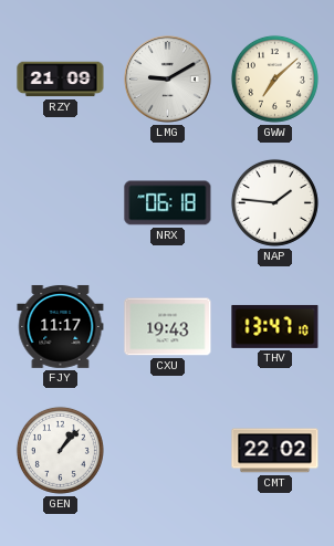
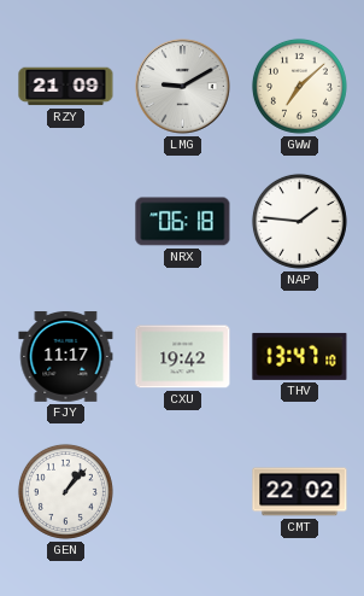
CXU: 19:43 -> 19:42
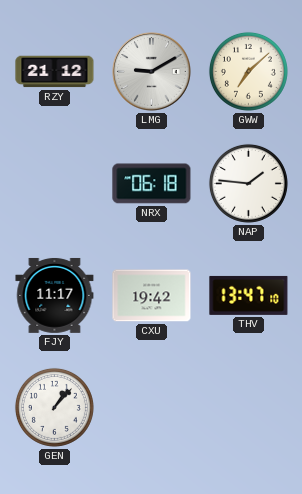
RZY: 21:09 -> 21:12
CMT: 22:02 -> none
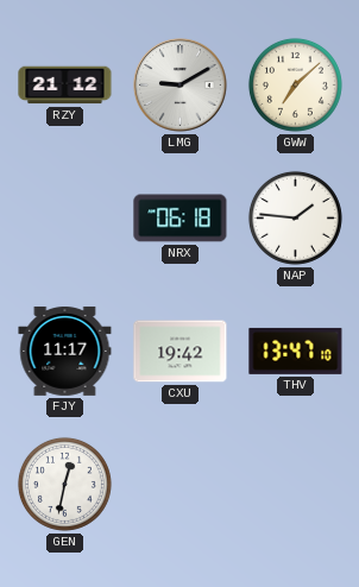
GEN: 1:07 -> 12:32
